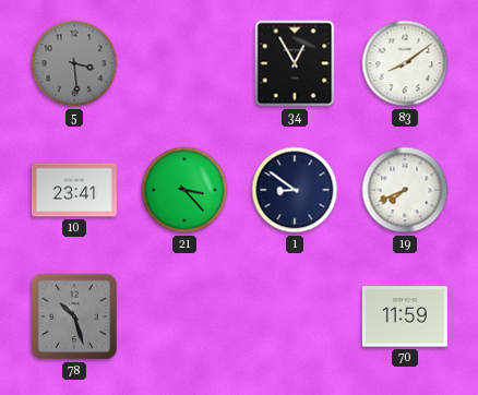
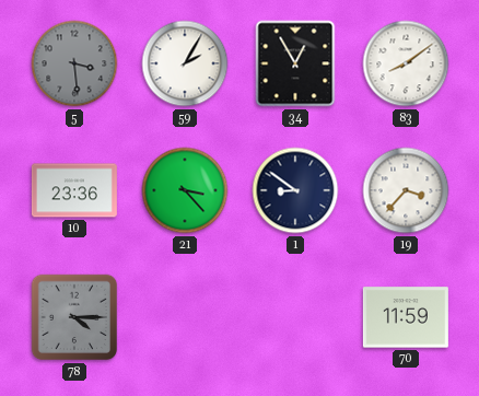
59: none -> 2:05
10: 23:41 -> 23:36
19: 7:41 -> 3:37
78: 10:27 -> 4:15
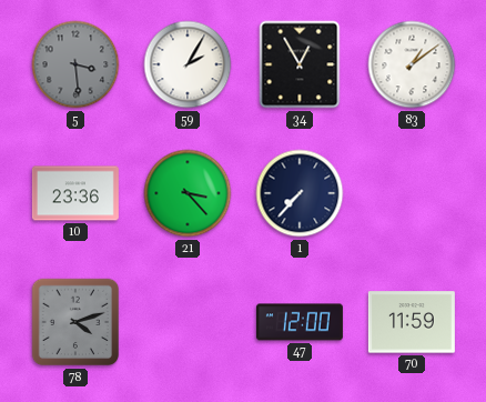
83: 8:09 -> 1:09
1: 8:51 -> 7:37
19: 3:37 -> none
78: 4:15 -> 4:12
47: none -> 12:00
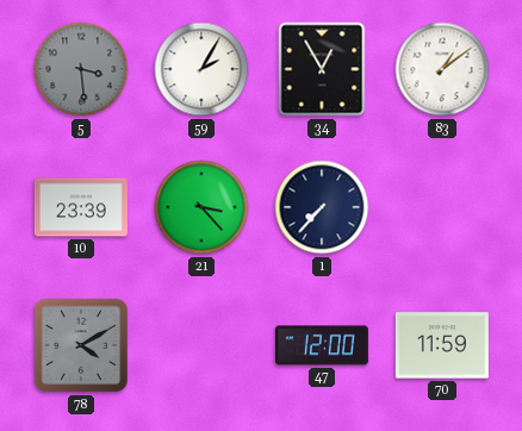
10: 23:36 -> 23:39
78: 4:12 -> 4:10
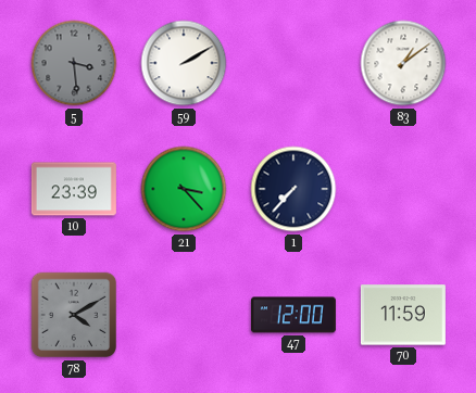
59: 2:05 -> 2:10
34: 12:55 -> none
